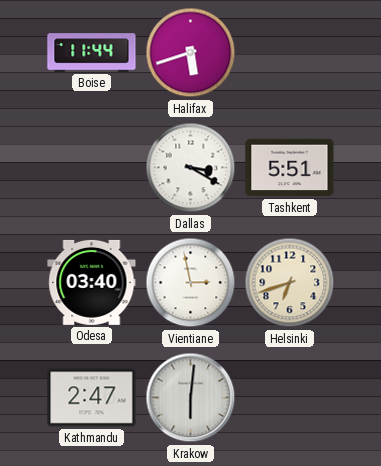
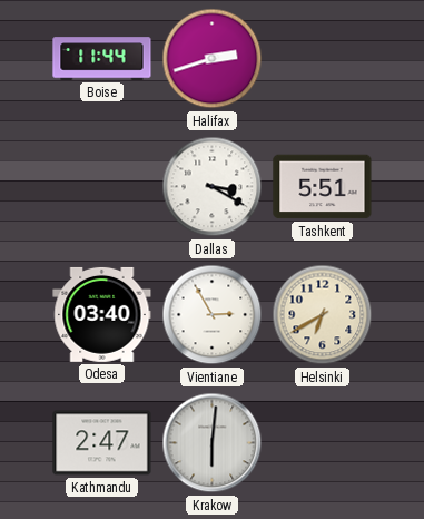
Halifax: 5:42 -> 2:42
Vientiane: 2:58 -> 2:55
Helsinki: 6:42 -> 6:40
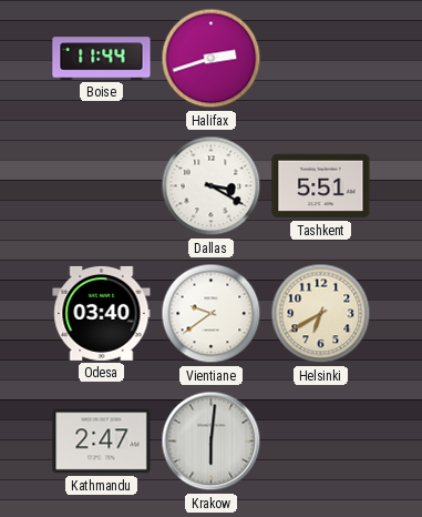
Vientiane: 2:55 -> 9:39
